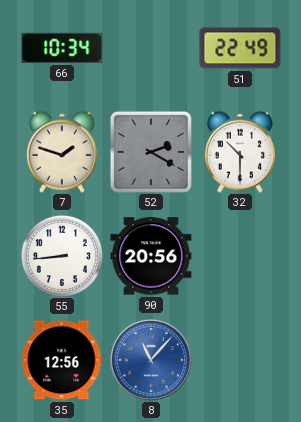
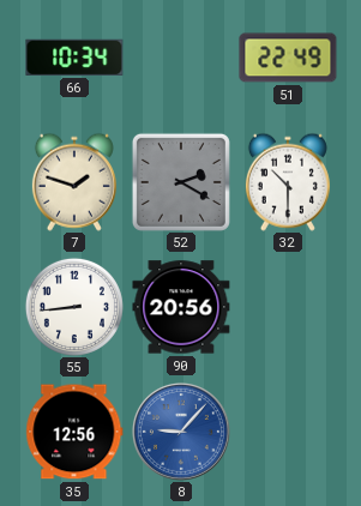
8: 11:07 -> 9:07
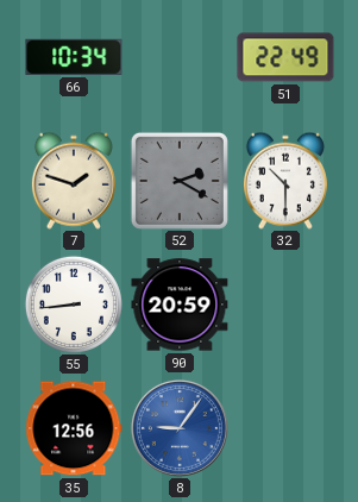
90: 20:56 -> 20:59
8: 9:07 -> 9:06
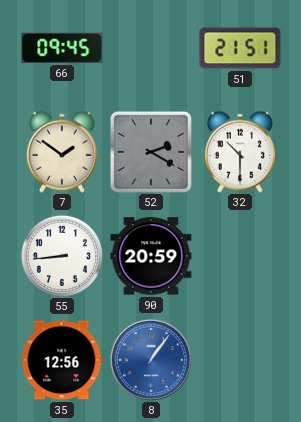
66: 10:34 -> 09:45
51: 22:49 -> 21:51
7: 1:48 -> 1:51
8: 9:06 -> 1:06
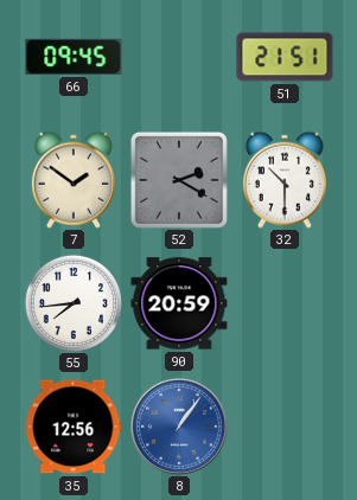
55: 8:44 -> 7:44
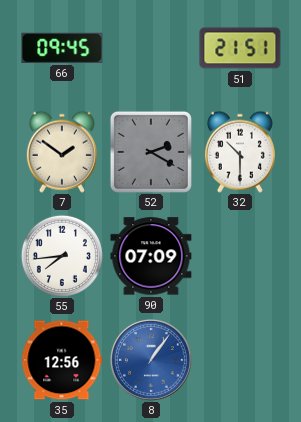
90: 20:59 -> 07:09
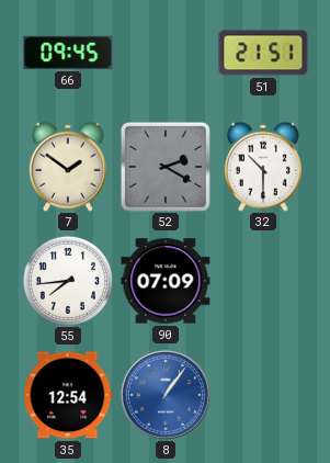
35: 12:56 -> 12:54
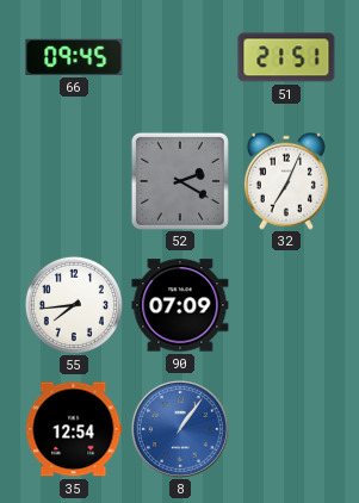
7: 1:51 -> none
32: 10:30 -> 7:04
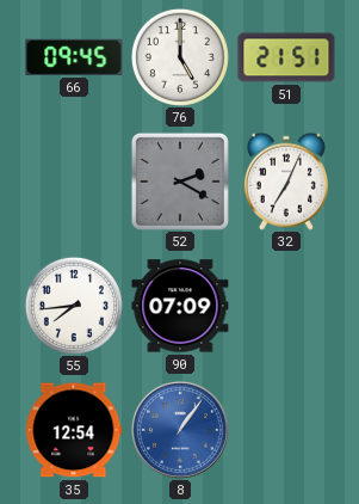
76: none -> 5:00
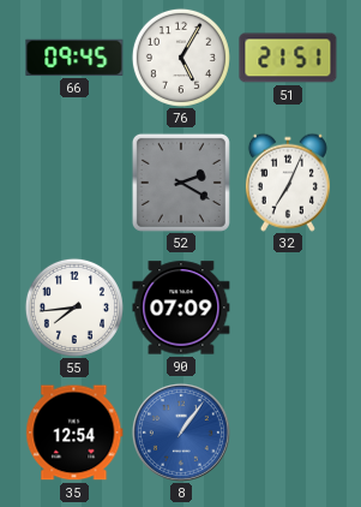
76: 5:00 -> 5:05
